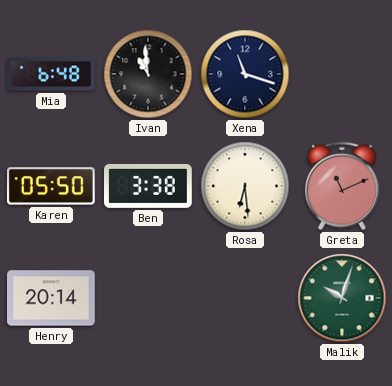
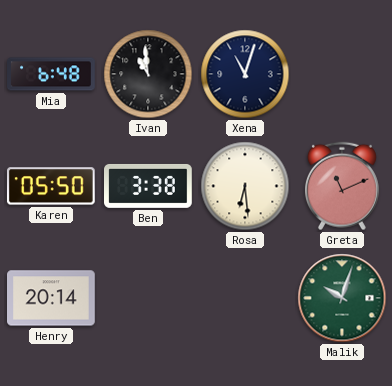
Xena: 11:18 -> 11:03
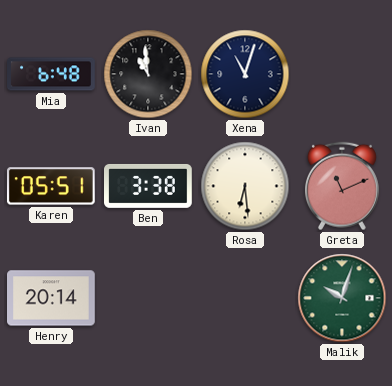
Karen: 05:50 -> 05:51
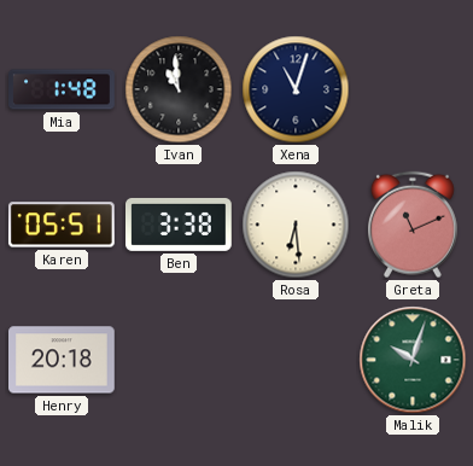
Mia: 6:48 -> 1:48
Henry: 20:14 -> 20:18
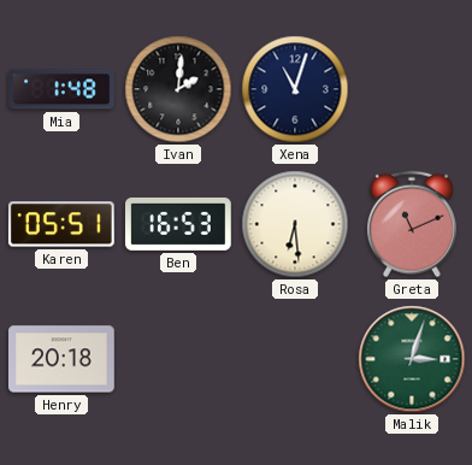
Ivan: 10:59 -> 2:01
Ben: 3:38 -> 16:53
Malik: 10:03 -> 3:03
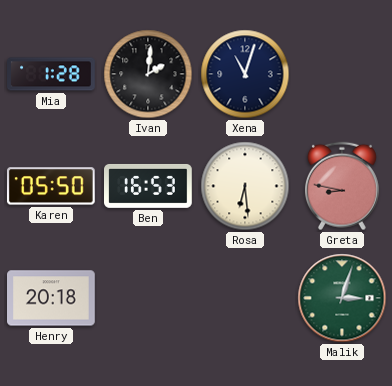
Mia: 1:48 -> 1:28
Karen: 05:51 -> 05:50
Greta: 11:11 -> 8:47
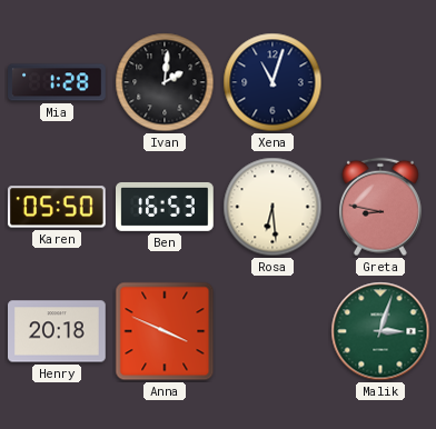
Anna: none -> 3:49
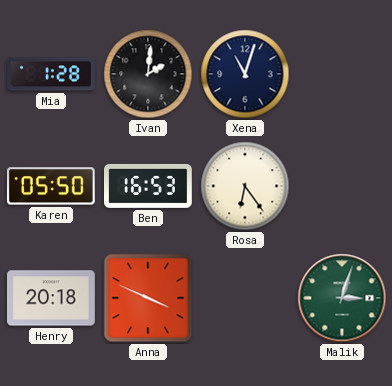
Rosa: 6:29 -> 6:24
Greta: 8:47 -> none
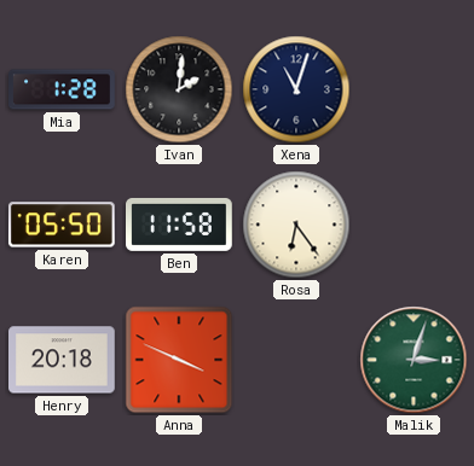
Ben: 16:53 -> 11:58
